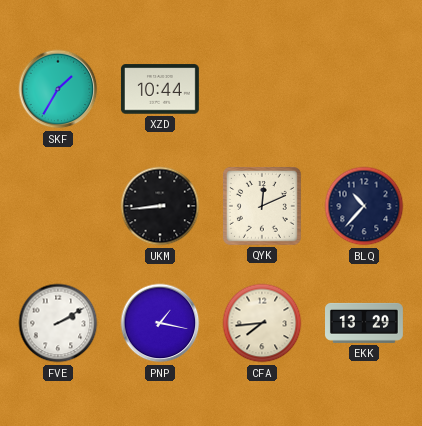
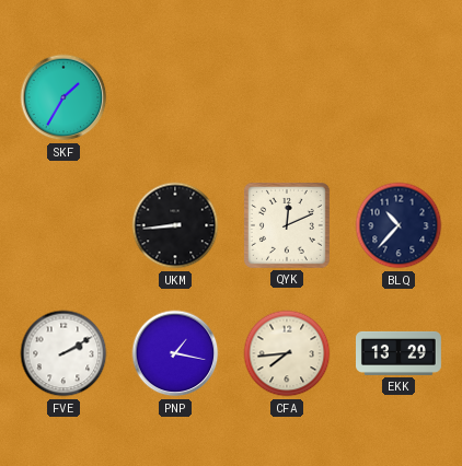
XZD: 10:44 -> none
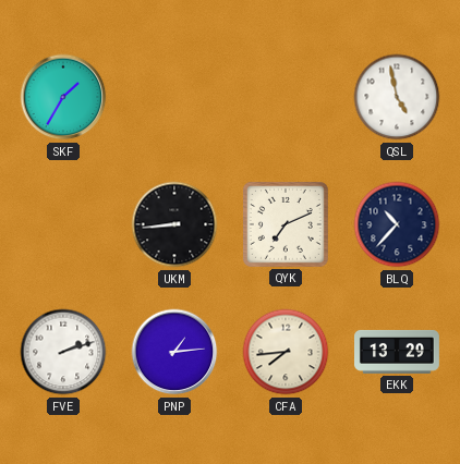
QSL: none -> 4:58
QYK: 12:11 -> 7:11
FVE: 2:10 -> 2:12
PNP: 1:17 -> 1:14
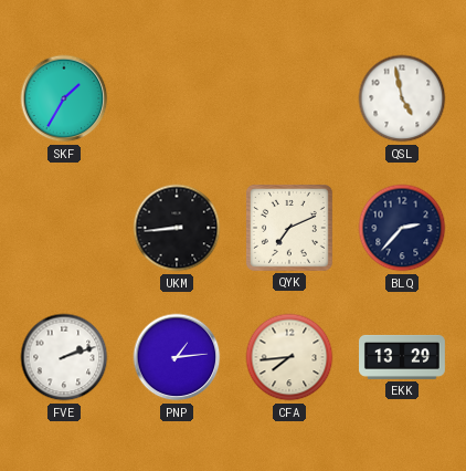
BLQ: 10:37 -> 2:37
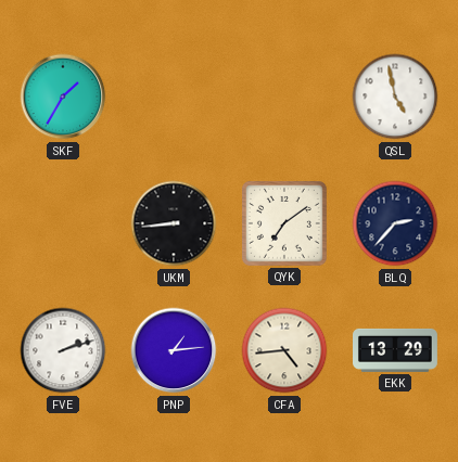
QYK: 7:11 -> 7:09
CFA: 7:44 -> 4:44
